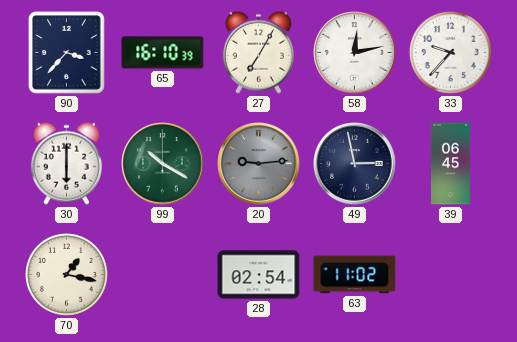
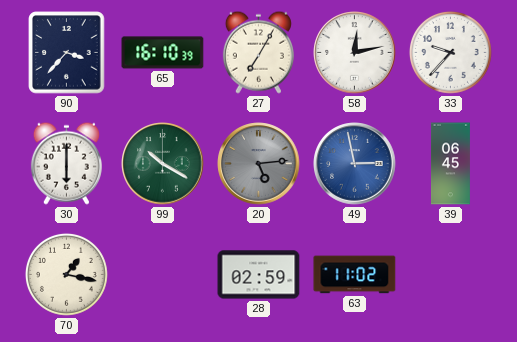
20: 9:14 -> 5:14
49 dial: navy -> blue
28: 02:54 -> 02:59
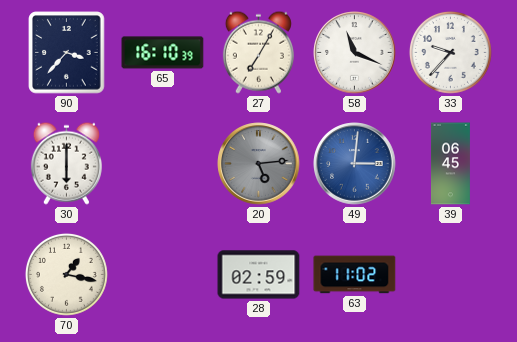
58: 12:13 -> 11:19
99: 10:20 -> none
49: 2:58 -> 3:01
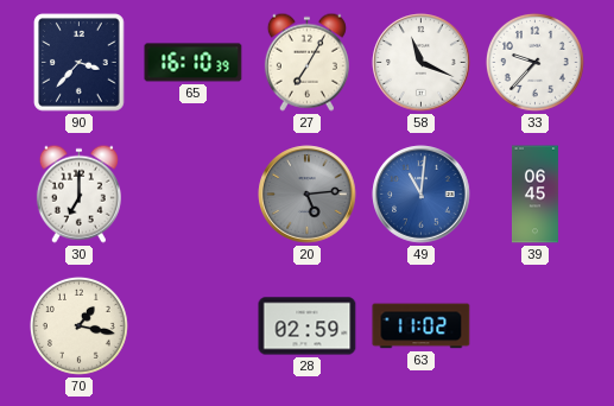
30: 6:00 -> 7:00
49: 3:01 -> 11:01
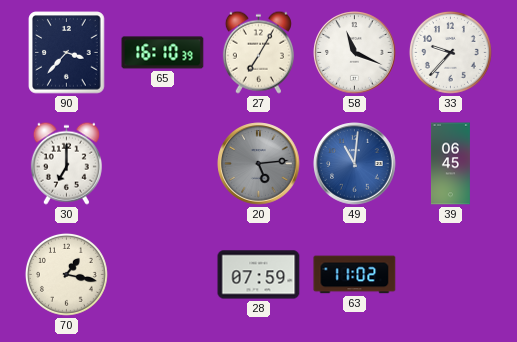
28: 02:59 -> 07:59
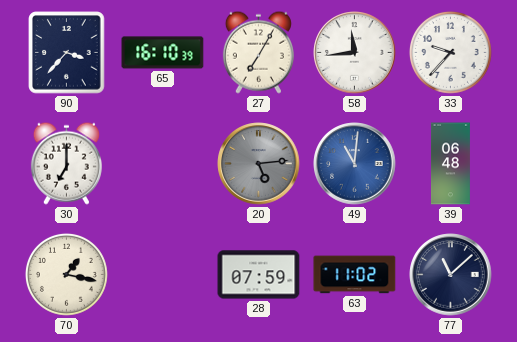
58: 11:19 -> 11:44
39: 06:45 -> 06:48
77: none -> 11:08
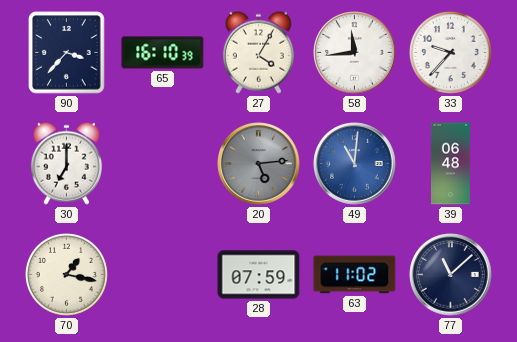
27: 7:05 -> 4:05
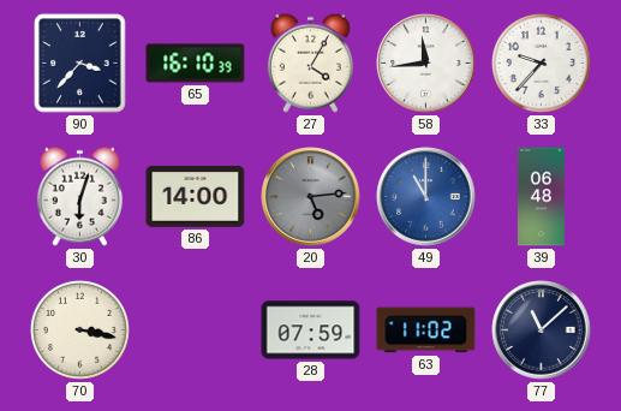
30: 7:00 -> 6:03
86: none -> 14:00
49: 11:01 -> 11:00
70: 1:17 -> 3:17
